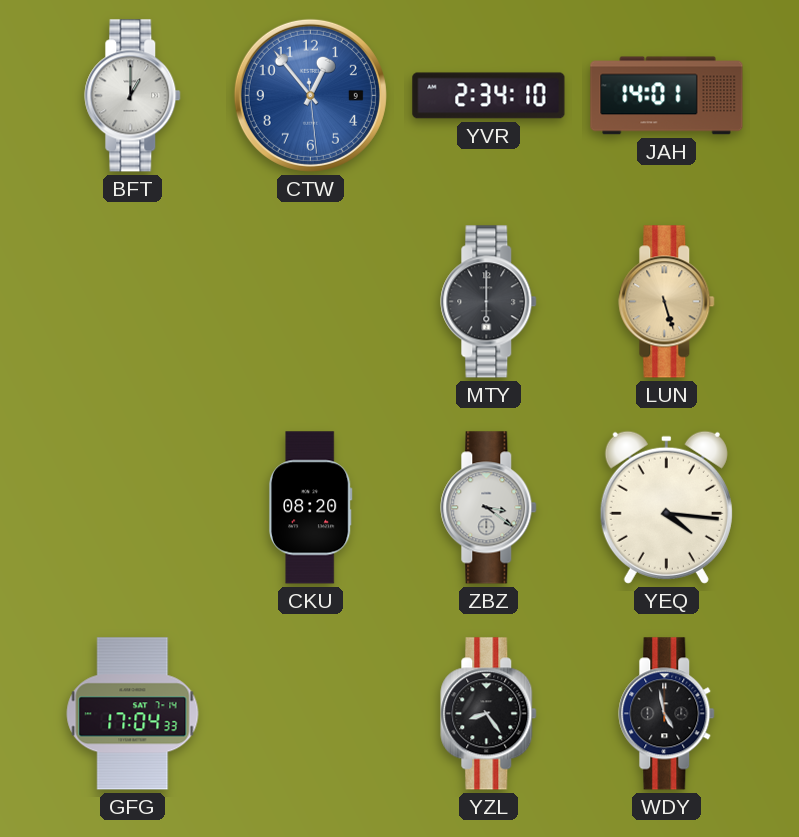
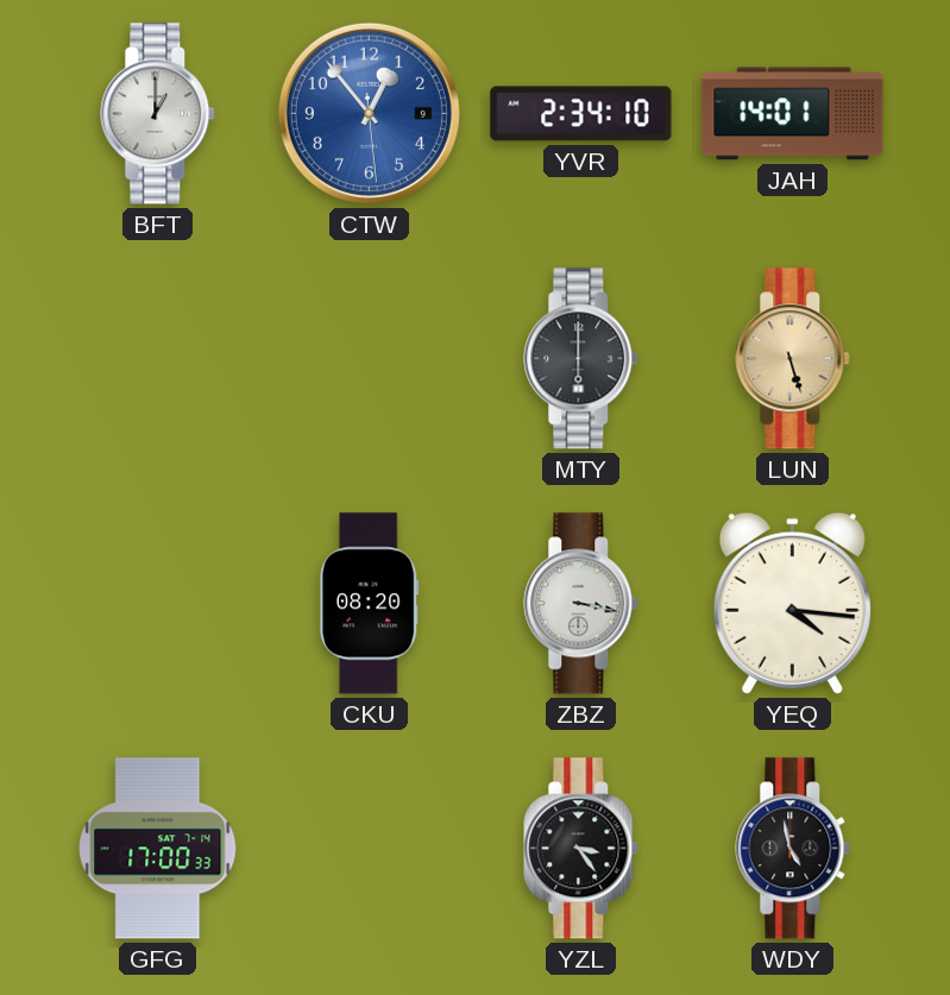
ZBZ: 3:21 -> 3:17
GFG: 17:04 -> 17:00
YZL: 8:24 -> 3:24
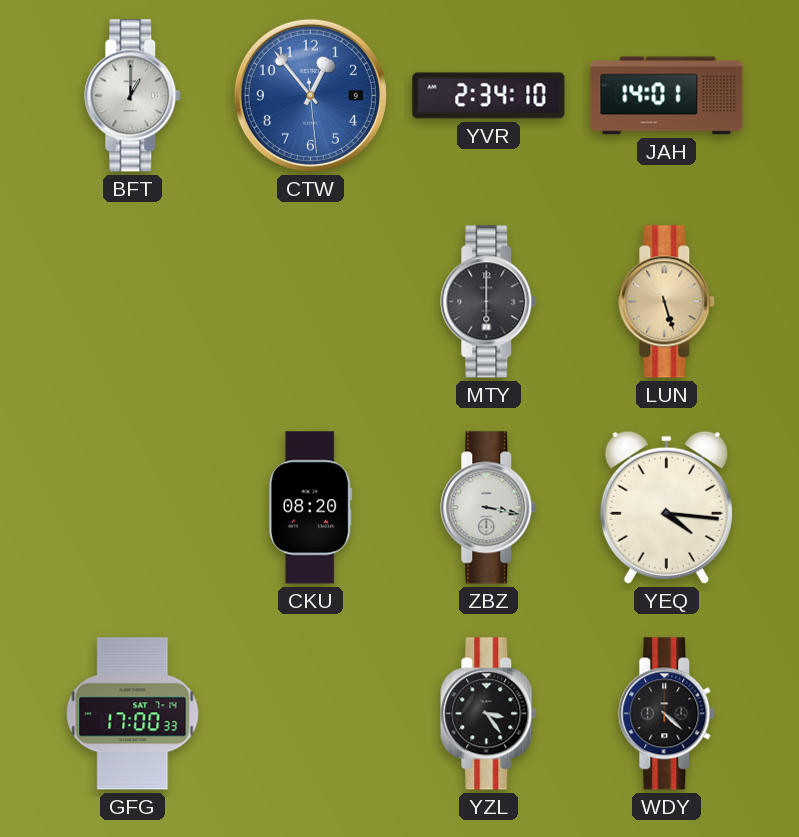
WDY: 4:58 -> 4:22
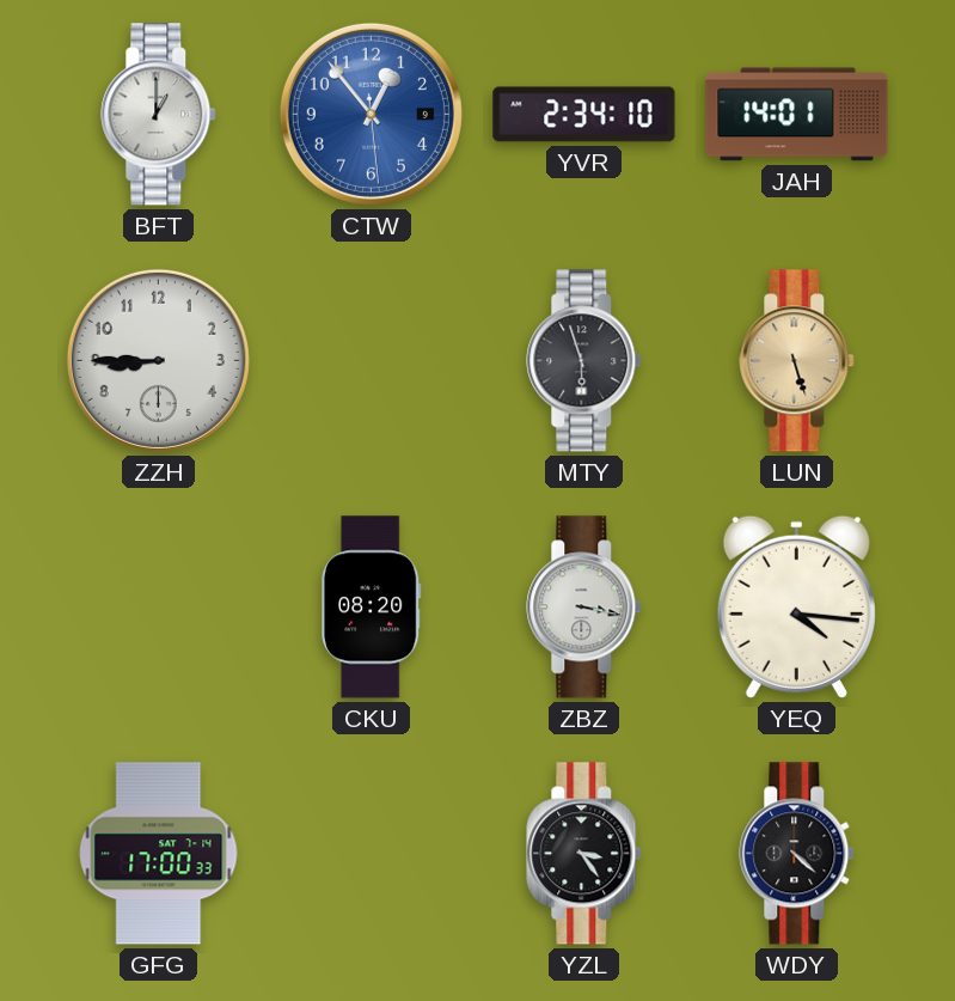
ZZH: none -> 8:45
MTY: 6:00 -> 5:57
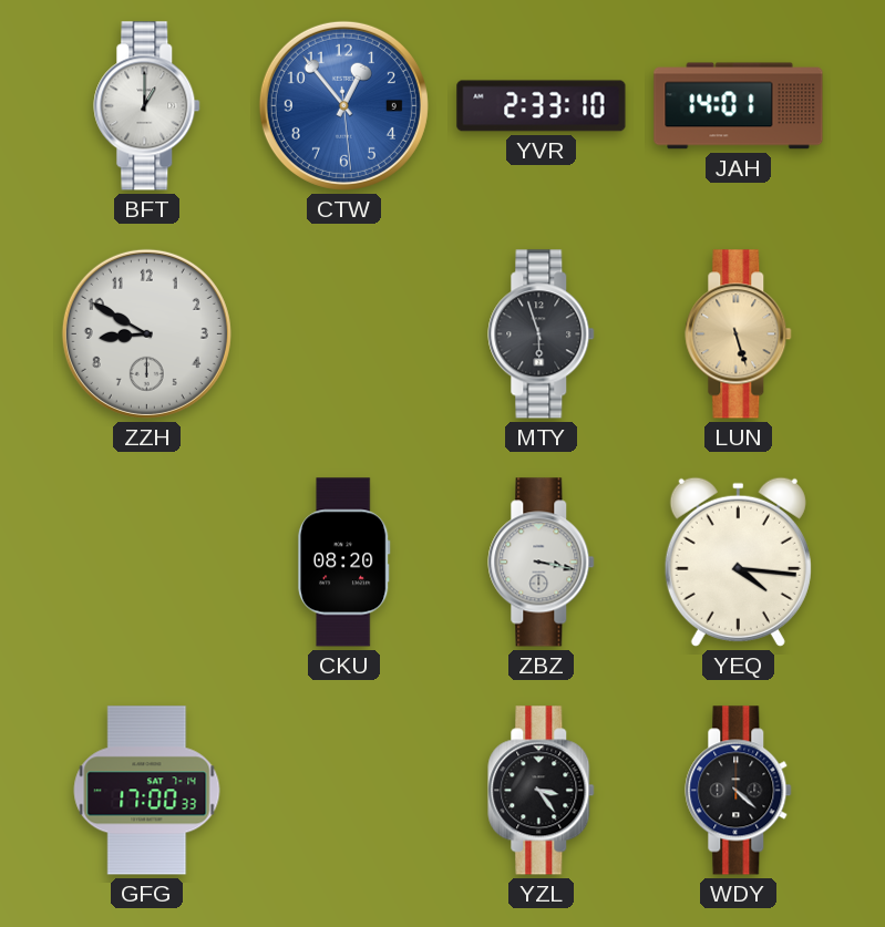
YVR: 2:34 -> 2:33
ZZH: 8:45 -> 8:50
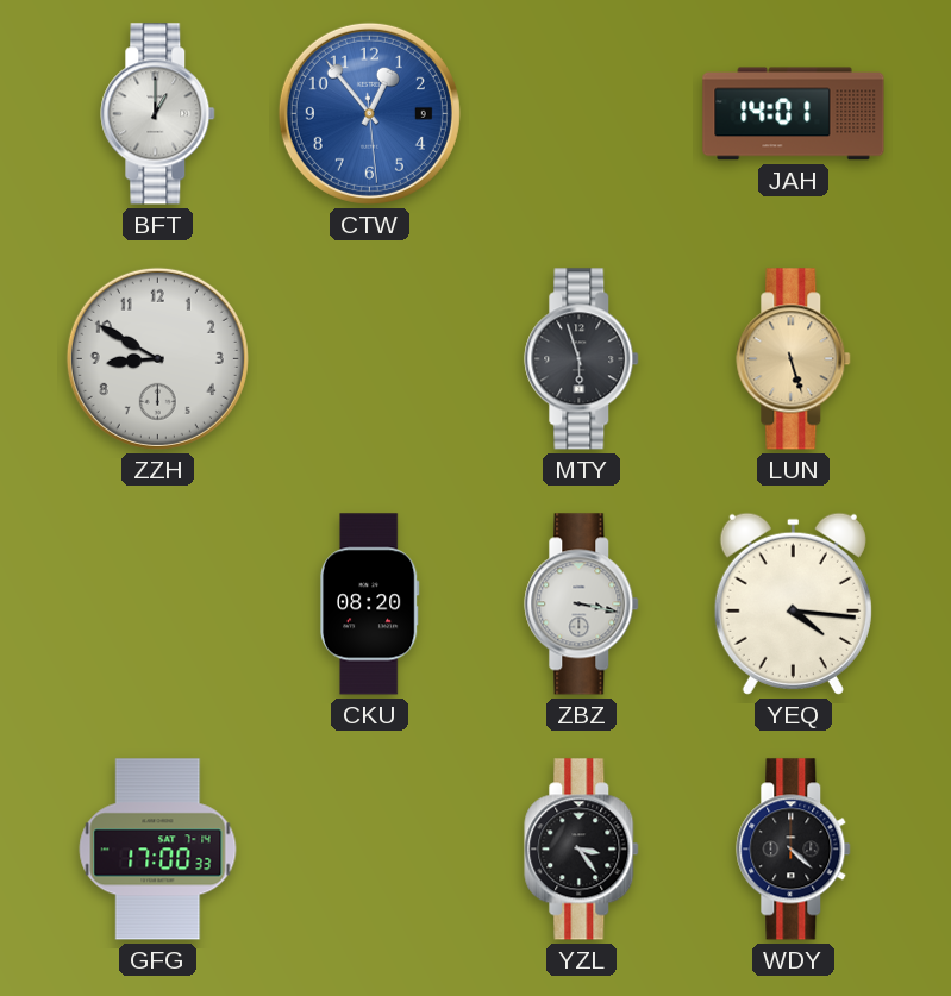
YVR: 2:33 -> none
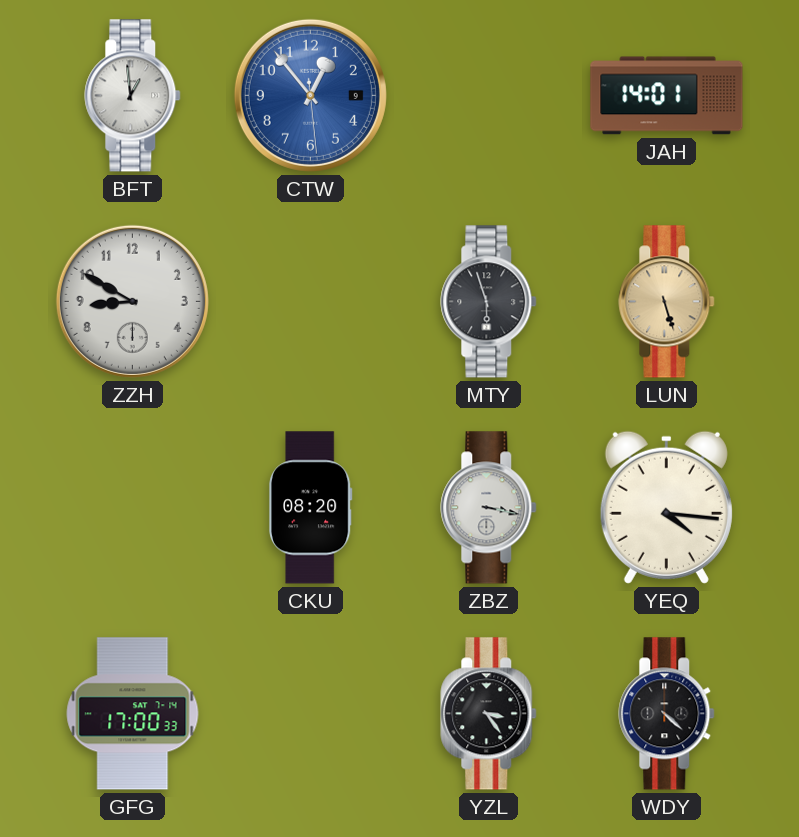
BFT: 1:00 -> 12:59
